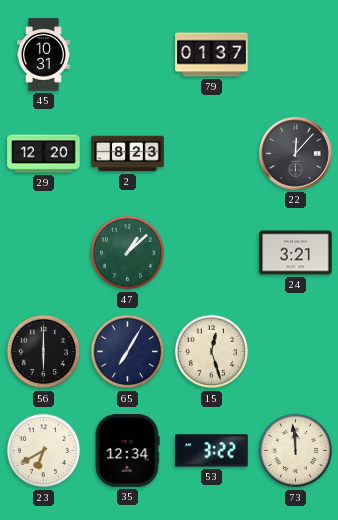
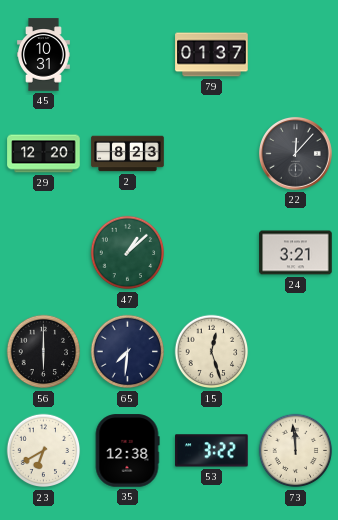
65: 7:05 -> 7:31
35: 12:34 -> 12:38
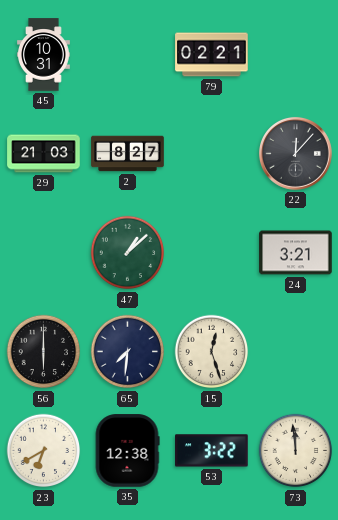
79: 01:37 -> 02:21
29: 12:20 -> 21:03
2: 8:23 -> 8:27
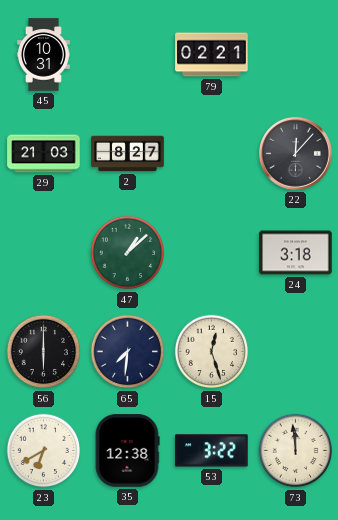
24: 3:21 -> 3:18
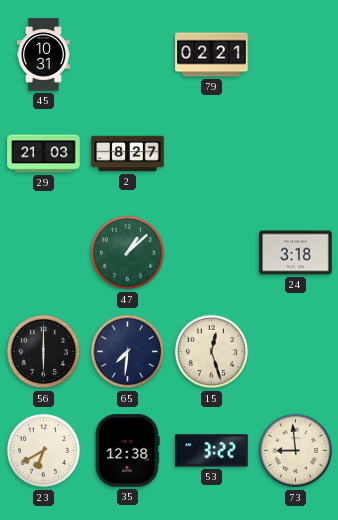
22: 12:07 -> none
73: 11:59 -> 8:59
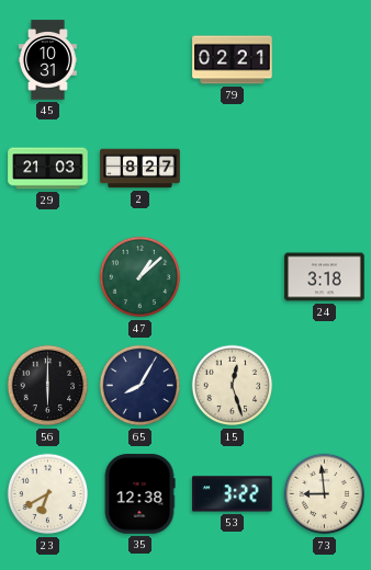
65: 7:31 -> 8:05
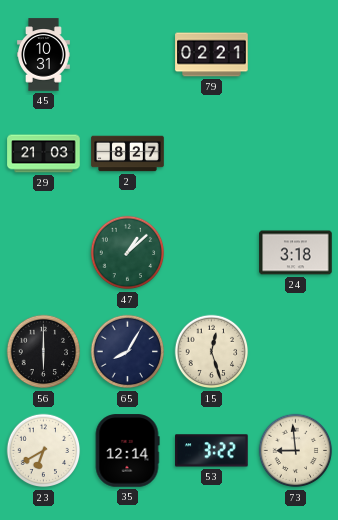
35: 12:38 -> 12:14
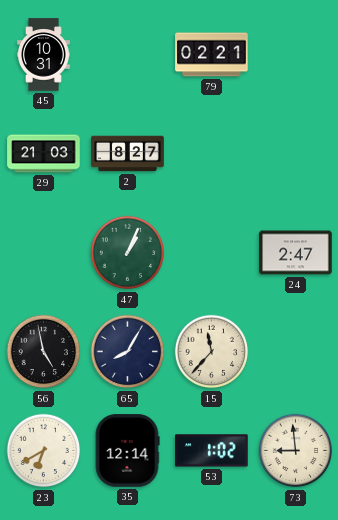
47: 1:08 -> 1:04
24: 3:18 -> 2:47
56: 6:00 -> 4:58
15: 12:27 -> 11:37
53: 3:22 -> 1:02
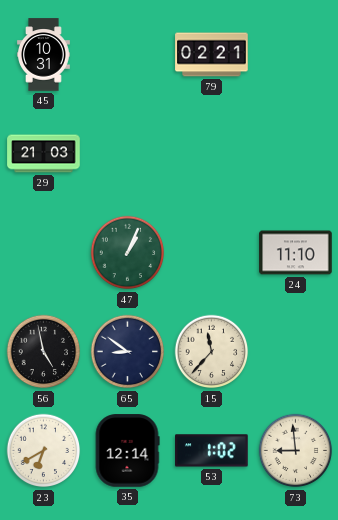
2: 8:27 -> none
24: 2:47 -> 11:10
65: 8:05 -> 8:51
